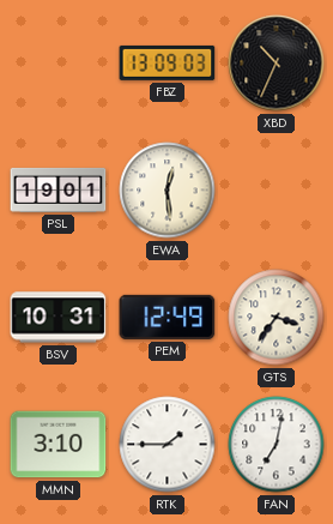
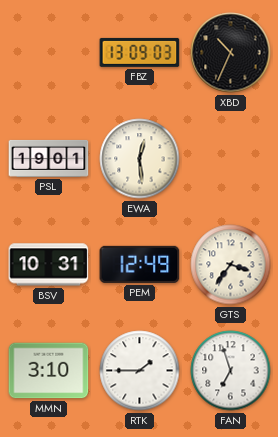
FAN: 7:02 -> 6:57
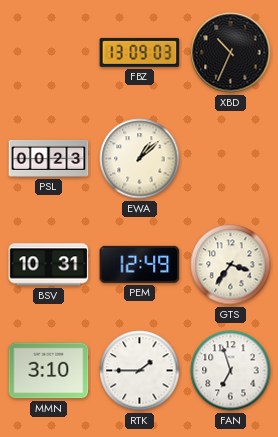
PSL: 19:01 -> 00:23
EWA: 12:29 -> 1:08
